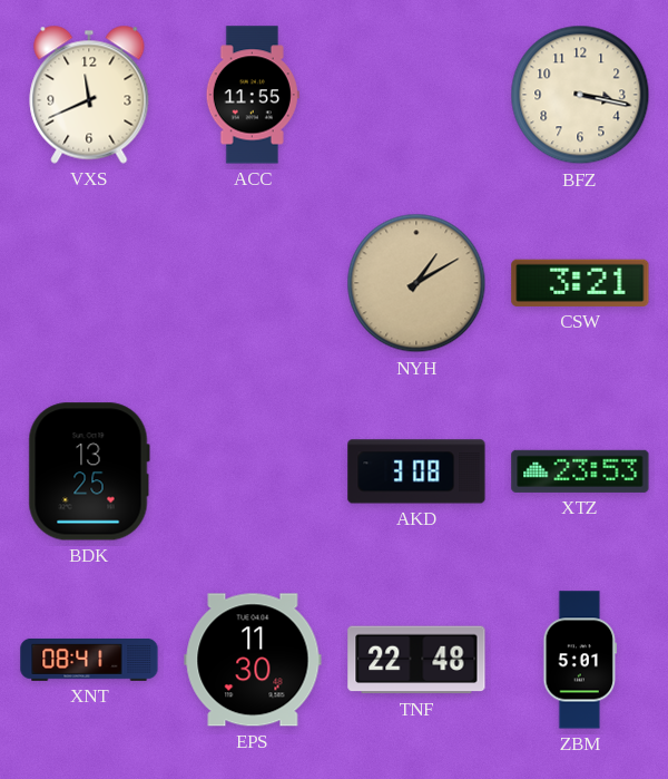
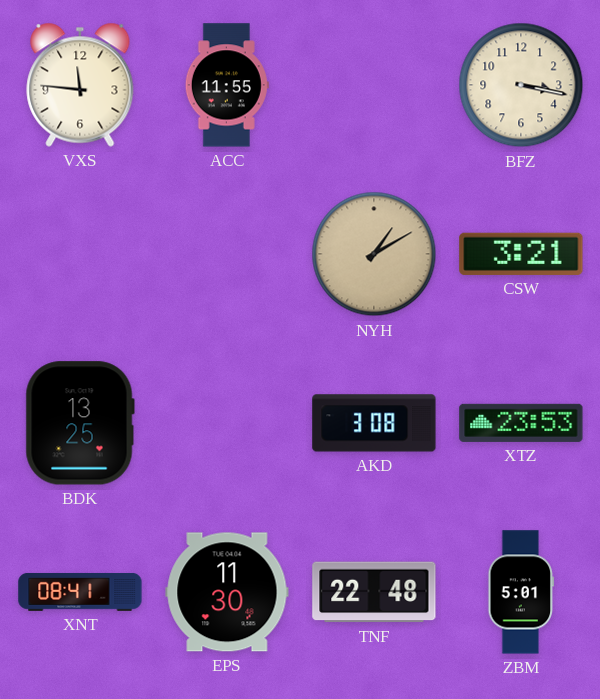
VXS: 11:41 -> 11:46
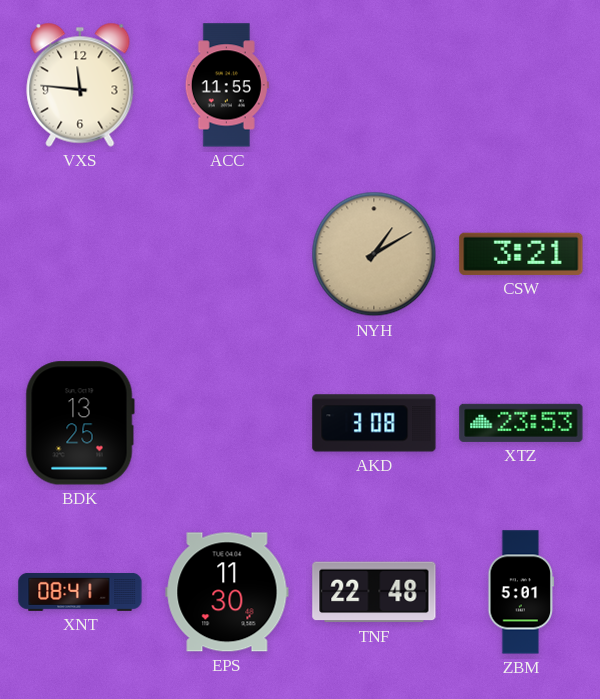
BFZ: 3:17 -> none
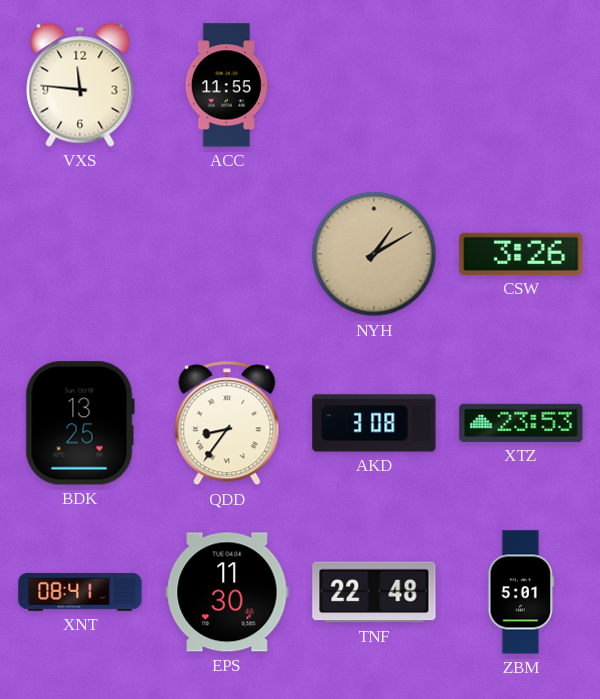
CSW: 3:21 -> 3:26
QDD: none -> 8:36
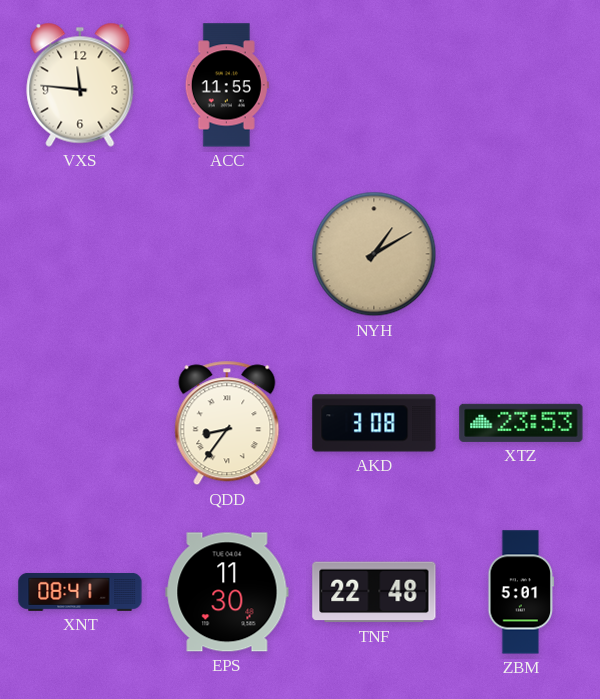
CSW: 3:26 -> none
BDK: 13:25 -> none
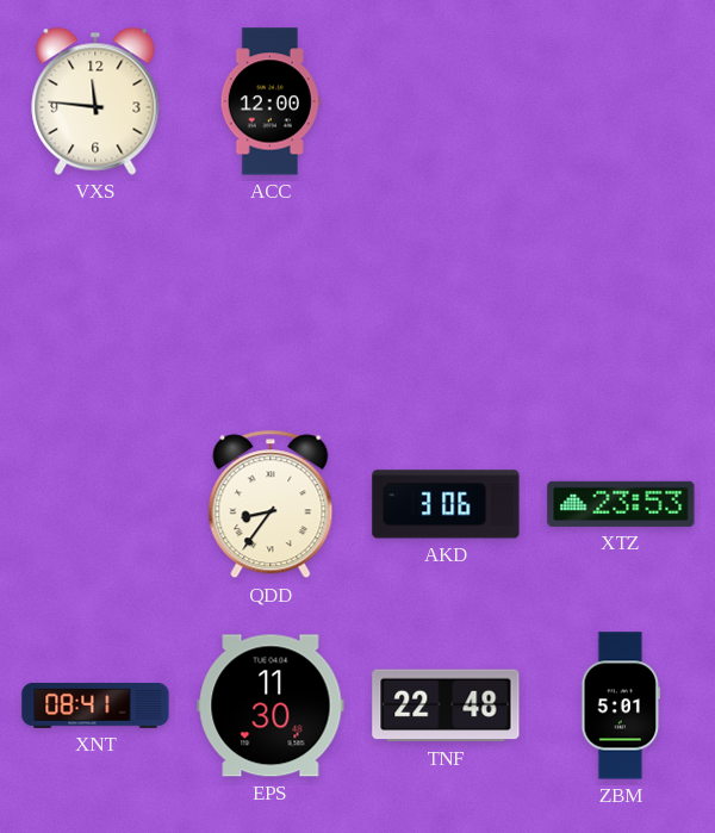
ACC: 11:55 -> 12:00
NYH: 1:10 -> none
AKD: 3:08 -> 3:06
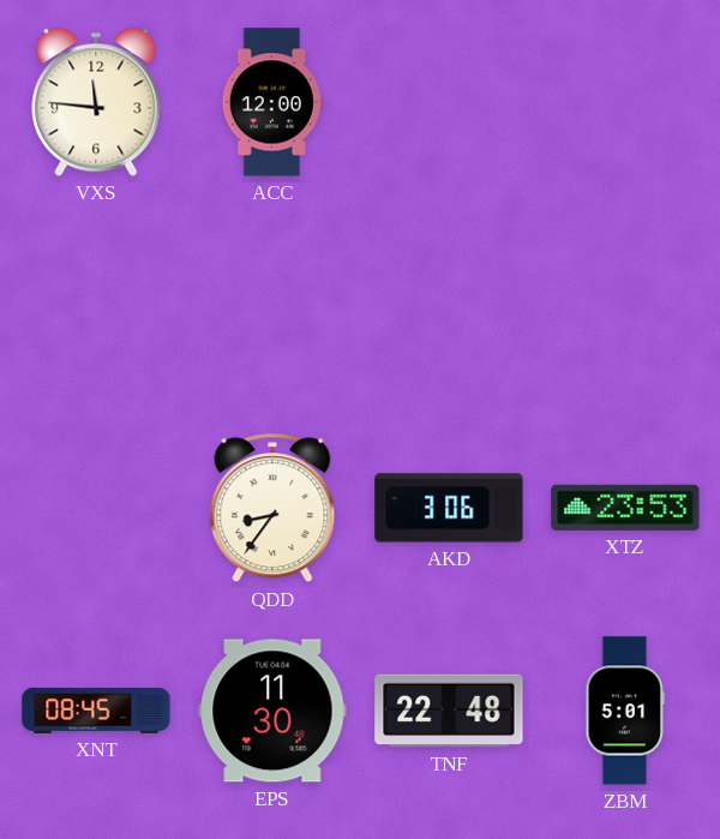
XNT: 08:41 -> 08:45
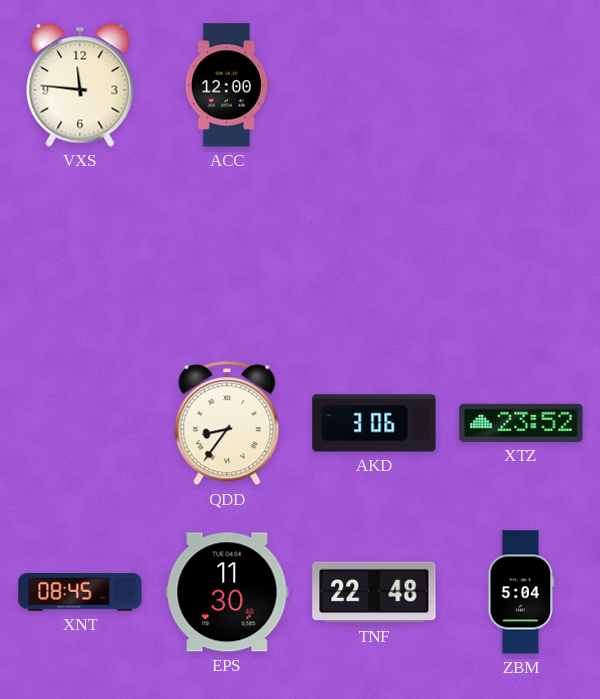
XTZ: 23:53 -> 23:52
ZBM: 5:01 -> 5:04
